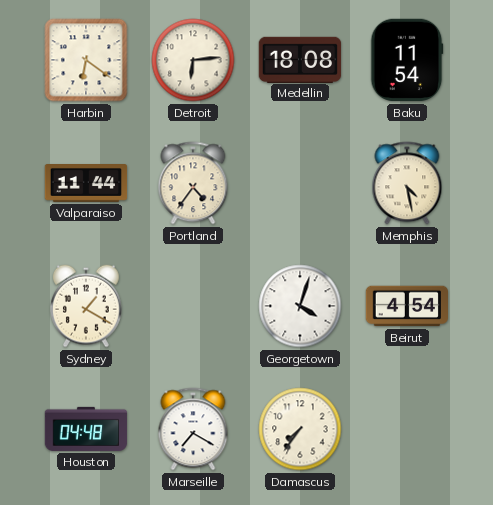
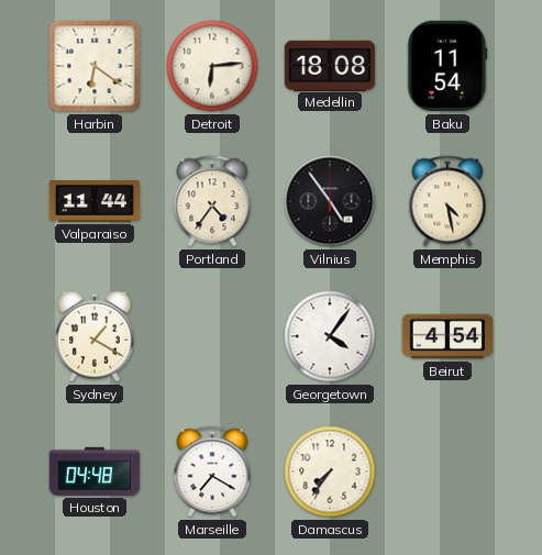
Vilnius: none -> 4:54
Georgetown: 4:03 -> 4:06
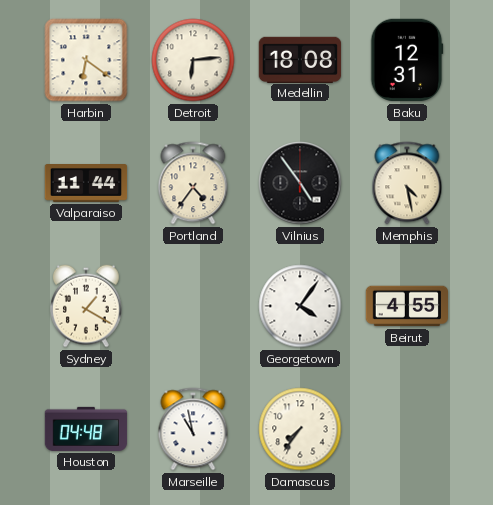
Baku: 11:54 -> 12:31
Beirut: 4:54 -> 4:55
Marseille: 7:20 -> 10:58
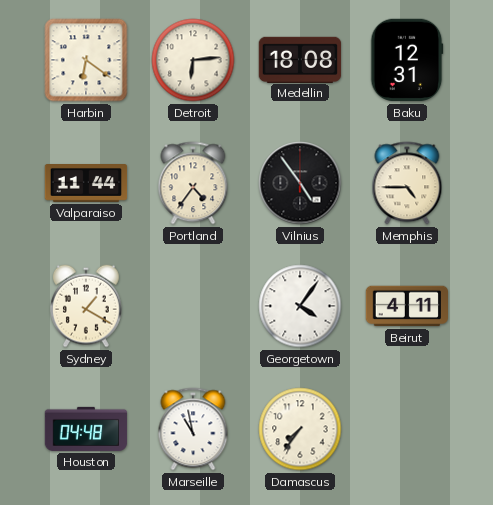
Memphis: 4:28 -> 4:45
Beirut: 4:55 -> 4:11
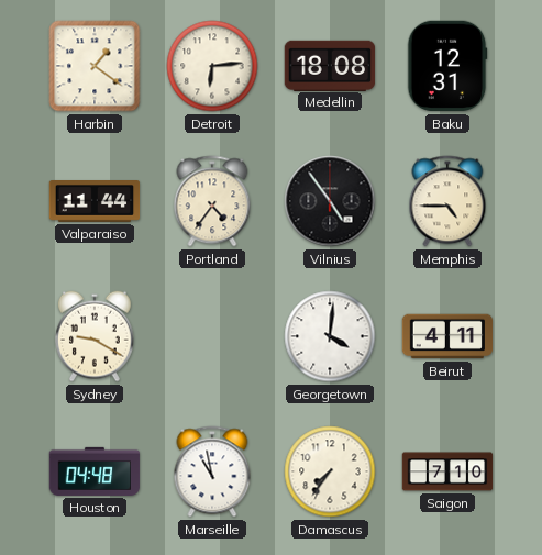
Harbin: 6:21 -> 1:21
Sydney: 1:20 -> 9:20
Georgetown: 4:06 -> 4:01
Saigon: none -> 7:10
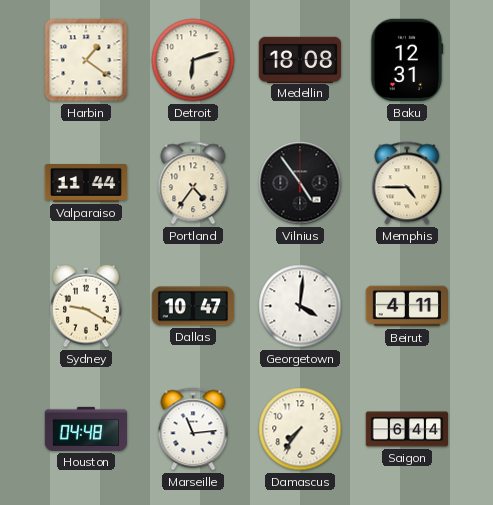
Detroit: 6:14 -> 6:12
Dallas: none -> 10:47
Marseille: 10:58 -> 11:14
Saigon: 7:10 -> 6:44
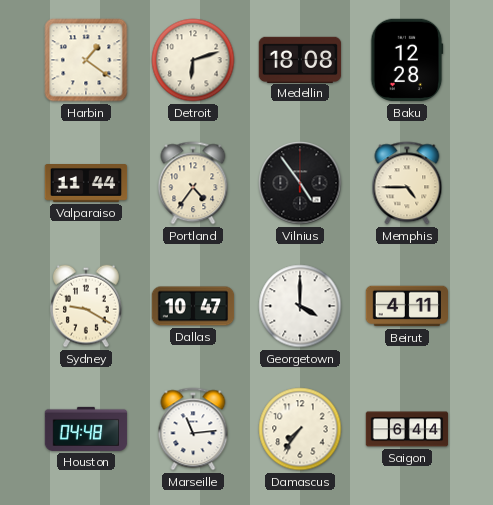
Baku: 12:31 -> 12:28
Georgetown: 4:01 -> 4:00
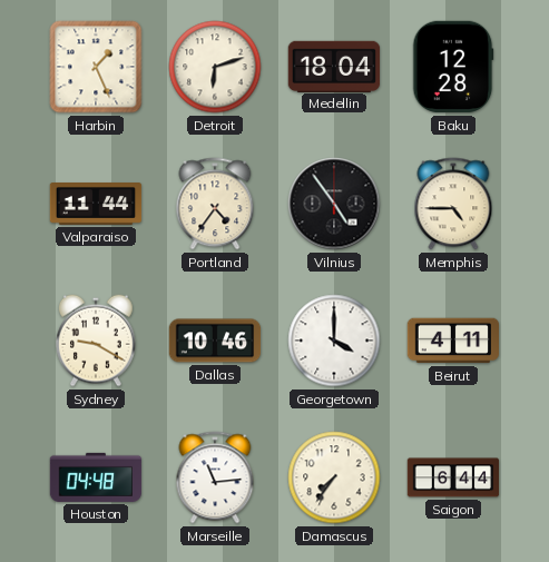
Harbin: 1:21 -> 1:26
Medellin: 18:08 -> 18:04
Dallas: 10:47 -> 10:46
